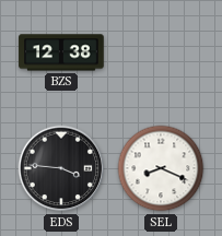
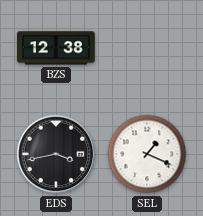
EDS: 3:46 -> 3:43
SEL: 8:19 -> 1:19
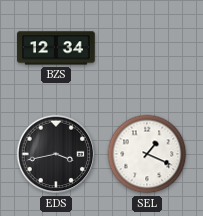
BZS: 12:38 -> 12:34
